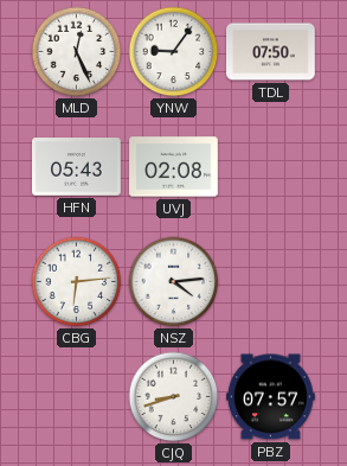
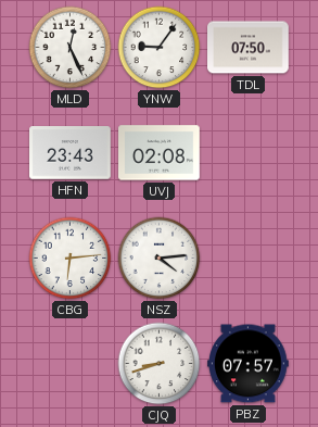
HFN: 05:43 -> 23:43
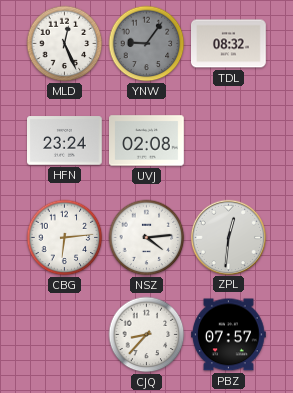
YNW dial: white -> grey
TDL: 07:50 -> 08:32
HFN: 23:43 -> 23:24
ZPL: none -> 12:31
CJQ: 8:42 -> 8:37
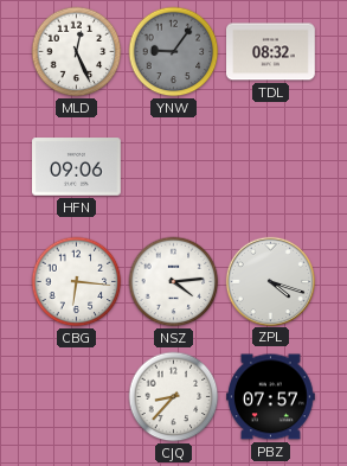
HFN: 23:24 -> 09:06
UVJ: 02:08 -> none
CBG: 6:14 -> 6:16
ZPL: 12:31 -> 4:18
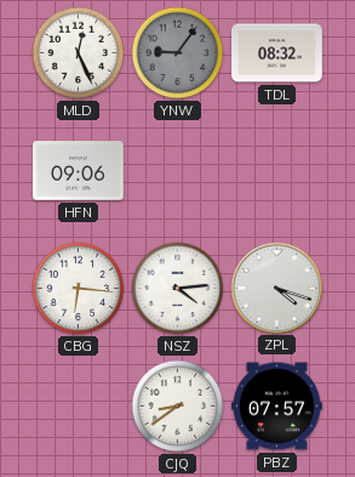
CJQ: 8:37 -> 8:39
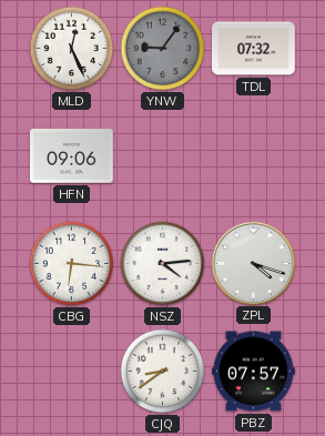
TDL: 08:32 -> 07:32
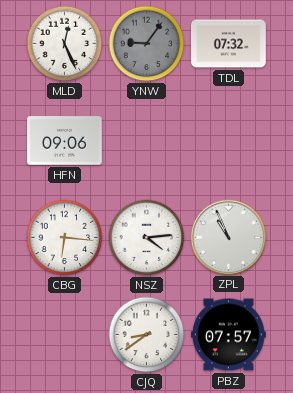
ZPL: 4:18 -> 10:56
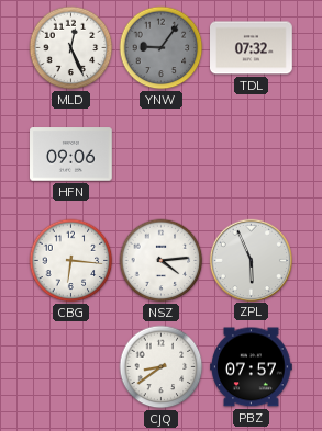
ZPL: 10:56 -> 5:56
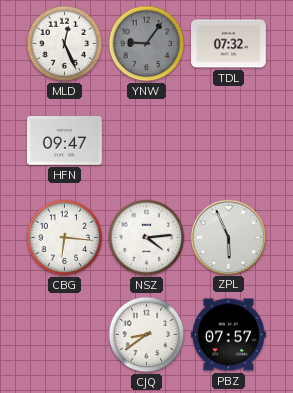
HFN: 09:06 -> 09:47
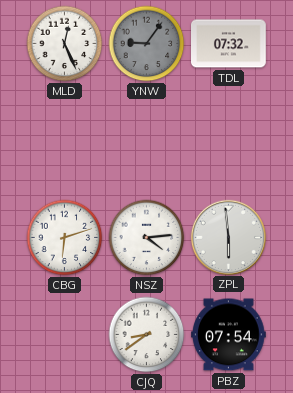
HFN: 09:47 -> none
CBG: 6:16 -> 6:12
ZPL: 5:56 -> 5:59
PBZ: 07:57 -> 07:54
